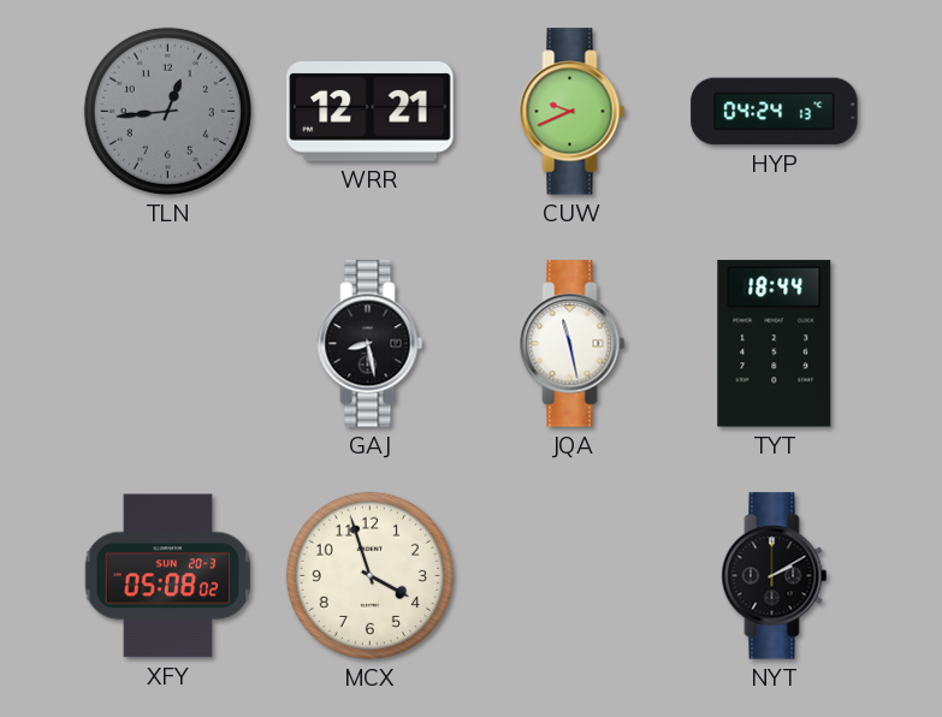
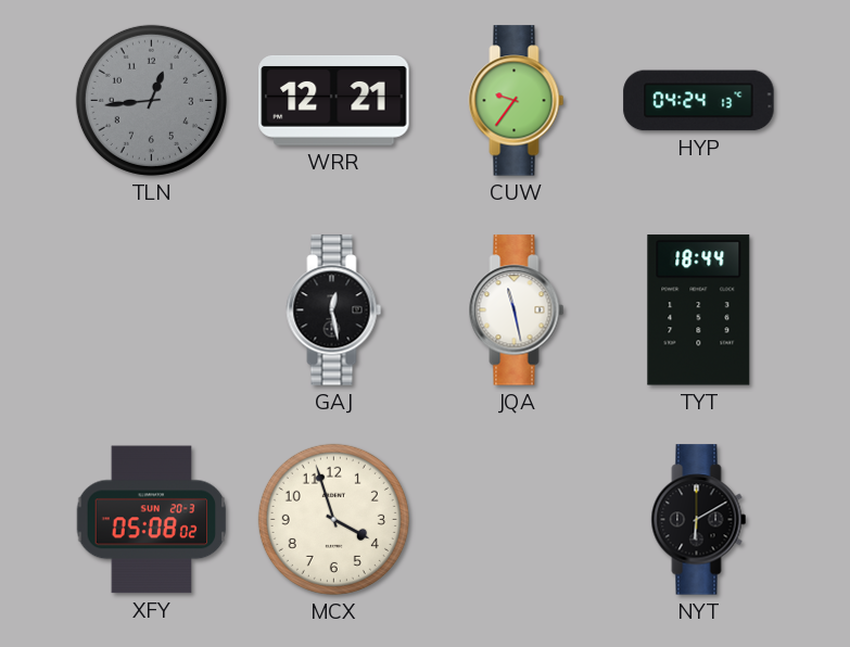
CUW: 9:41 -> 9:36
GAJ: 8:28 -> 12:28
NYT: 2:10 -> 6:10
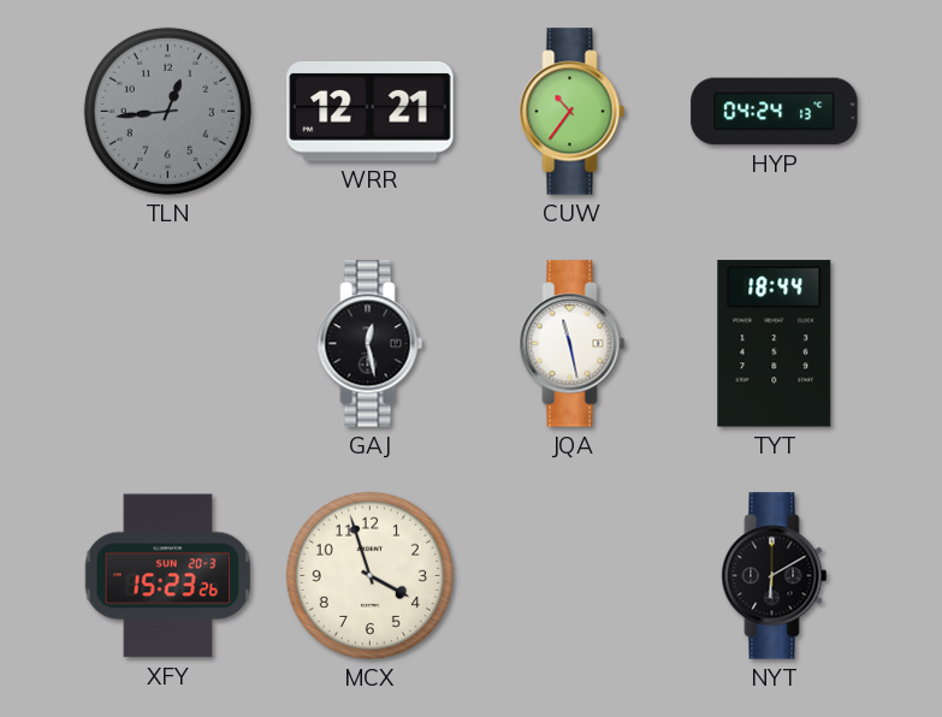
CUW: 9:36 -> 10:36
XFY: 05:08 -> 15:23
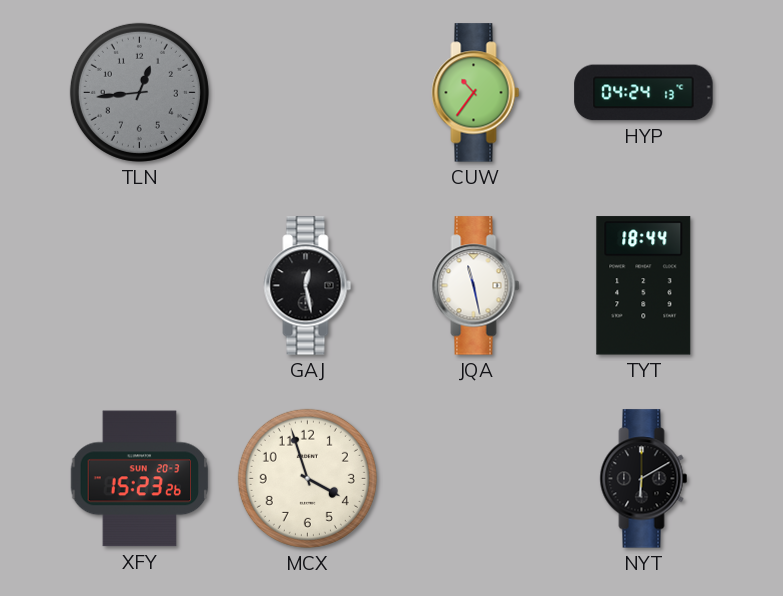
WRR: 12:21 -> none
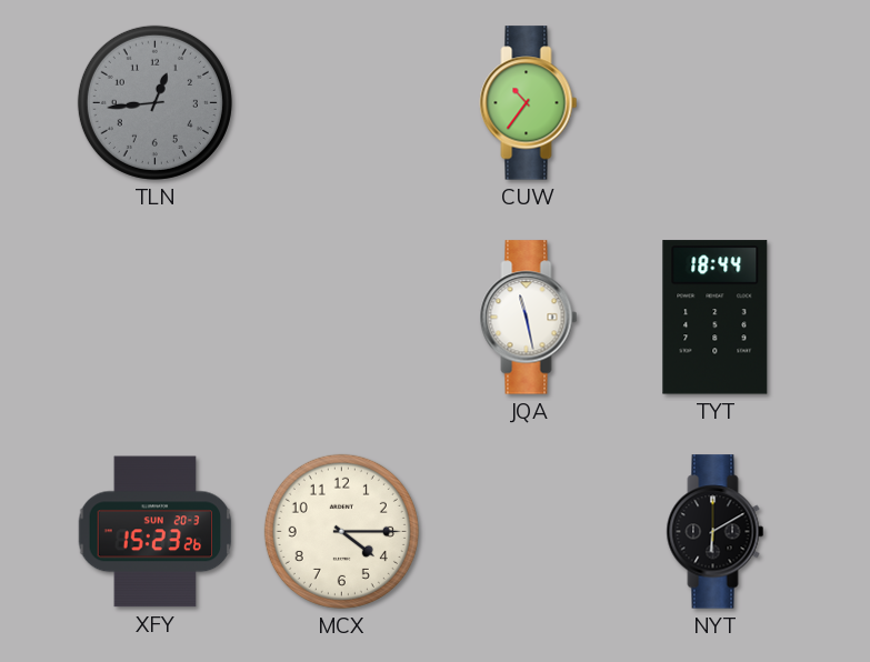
HYP: 04:24 -> none
GAJ: 12:28 -> none
MCX: 3:57 -> 4:15
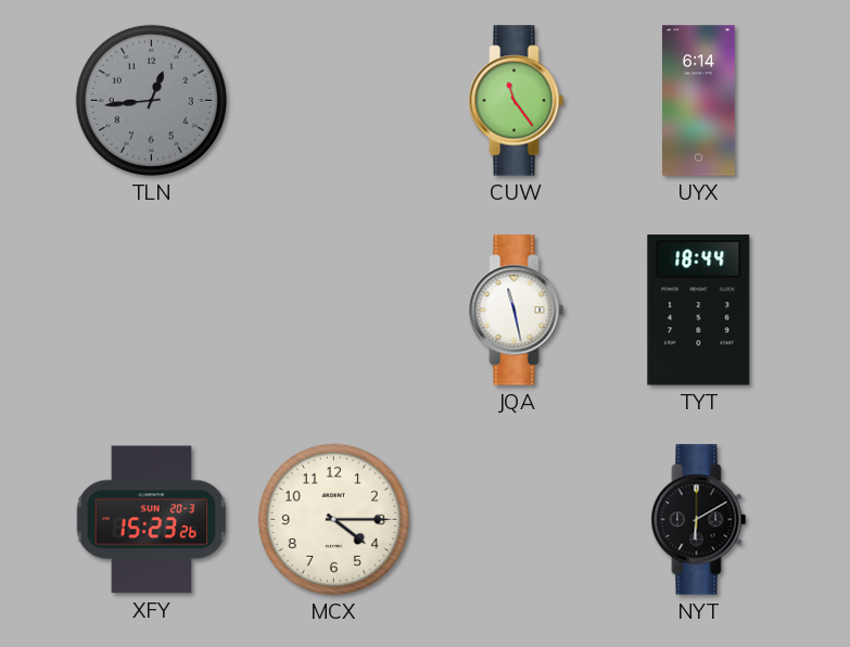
CUW: 10:36 -> 11:24
UYX: none -> 6:14
